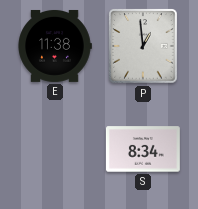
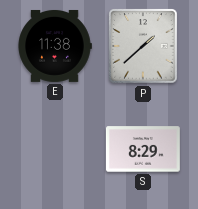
P: 12:59 -> 1:38
S: 8:34 -> 8:29
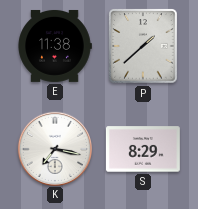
K: none -> 7:17
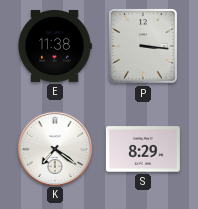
P: 1:38 -> 3:16
K: 7:17 -> 7:21
